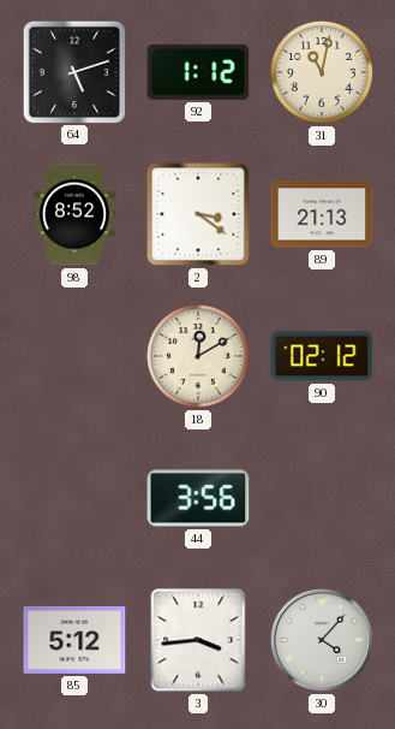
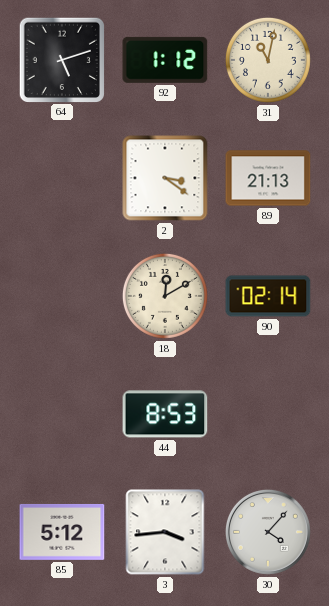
98: 8:52 -> none
90: 02:12 -> 02:14
44: 3:56 -> 8:53
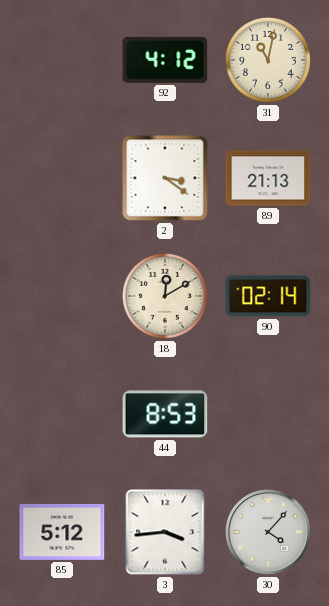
64: 5:12 -> none
92: 1:12 -> 4:12
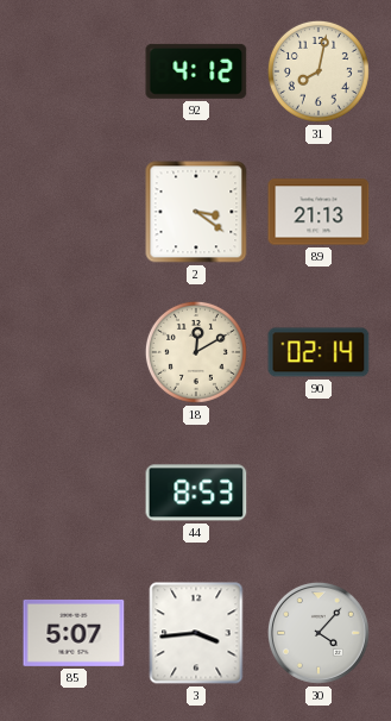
31: 11:02 -> 8:02
85: 5:12 -> 5:07
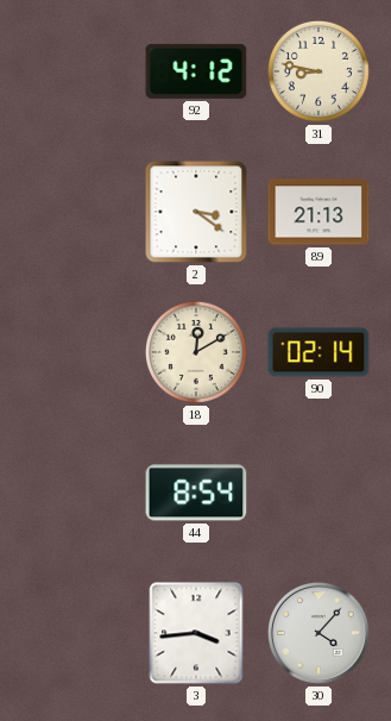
31: 8:02 -> 8:47
44: 8:53 -> 8:54
85: 5:07 -> none
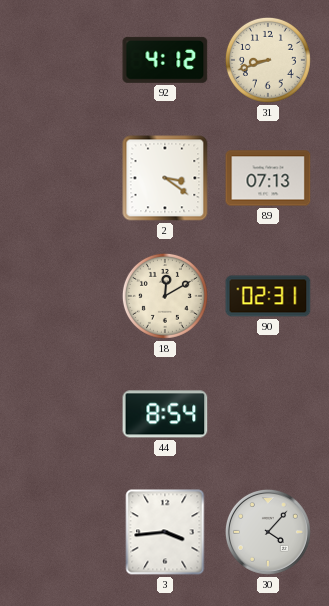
31: 8:47 -> 8:42
89: 21:13 -> 07:13
90: 02:14 -> 02:31
